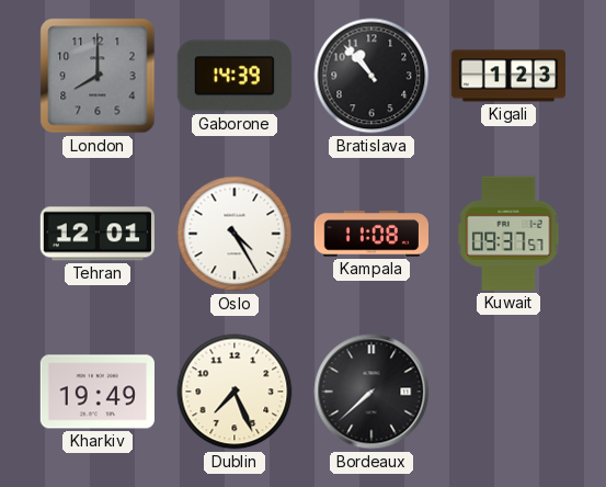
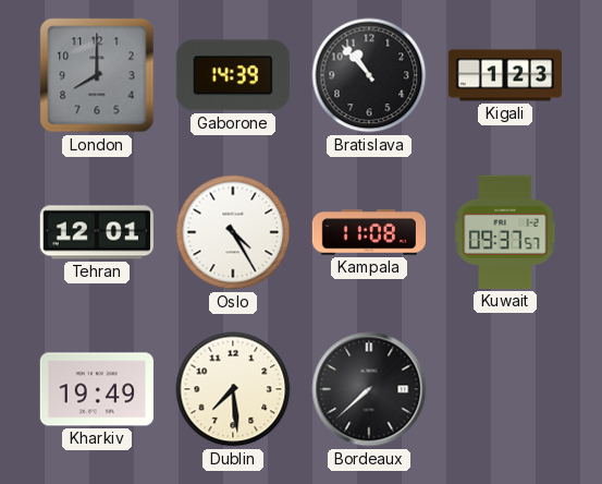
Dublin: 7:26 -> 7:29
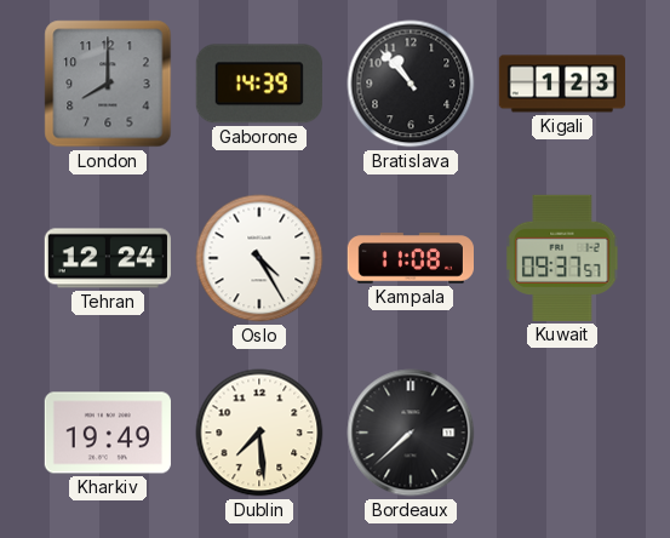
Tehran: 12:01 -> 12:24
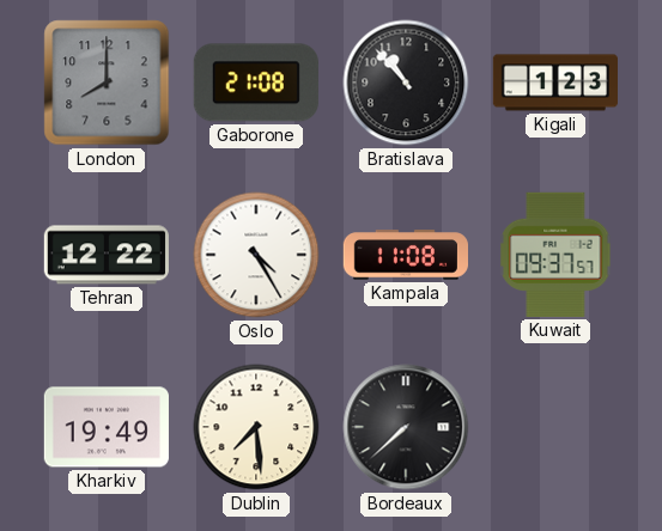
Gaborone: 14:39 -> 21:08
Tehran: 12:24 -> 12:22
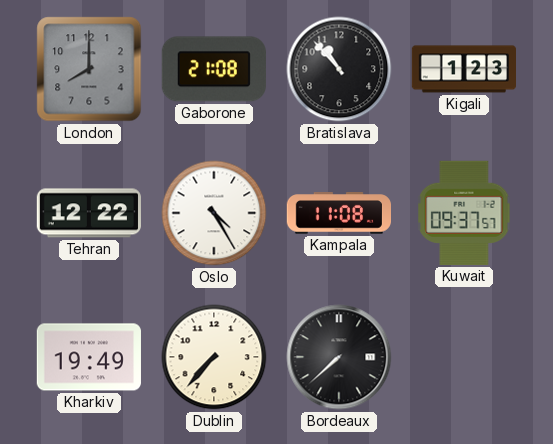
Dublin: 7:29 -> 7:37
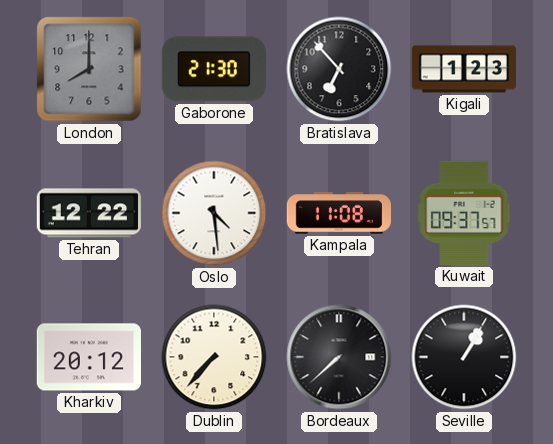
Gaborone: 21:08 -> 21:30
Bratislava: 10:53 -> 6:53
Oslo: 4:25 -> 4:29
Kharkiv: 19:49 -> 20:12
Seville: none -> 1:05
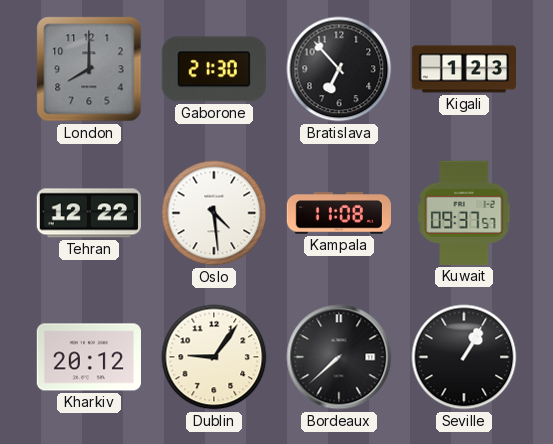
Dublin: 7:37 -> 9:06
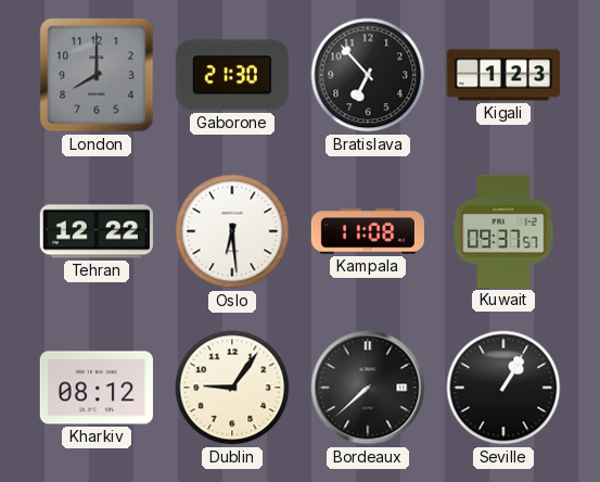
Oslo: 4:29 -> 6:29
Kharkiv: 20:12 -> 08:12
